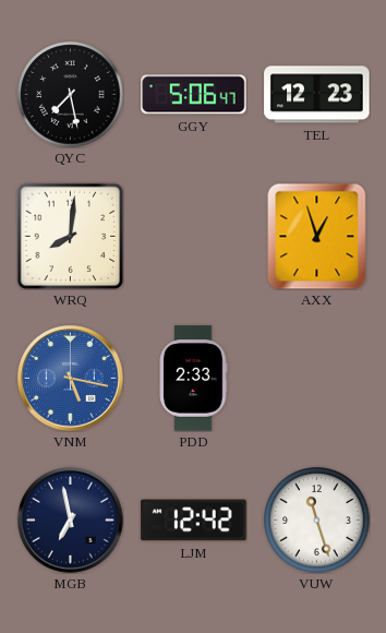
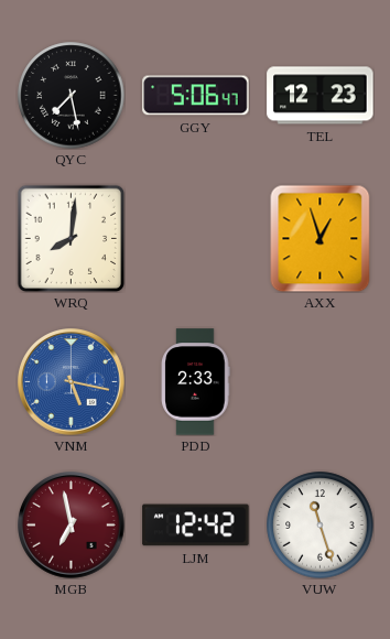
MGB dial: navy -> burgundy
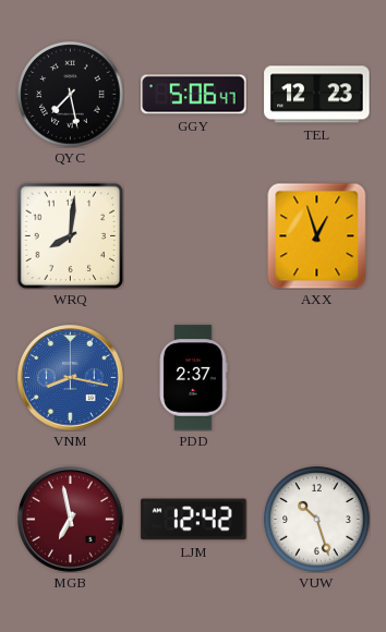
VNM: 5:17 -> 8:17
PDD: 2:33 -> 2:37
VUW: 11:27 -> 10:27
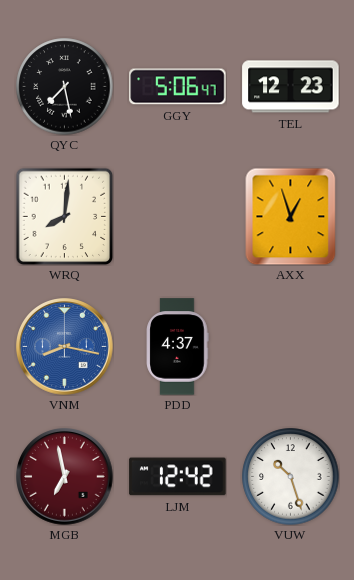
PDD: 2:37 -> 4:37
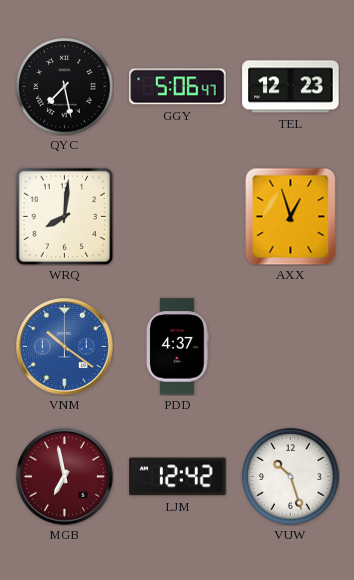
VNM: 8:17 -> 10:21
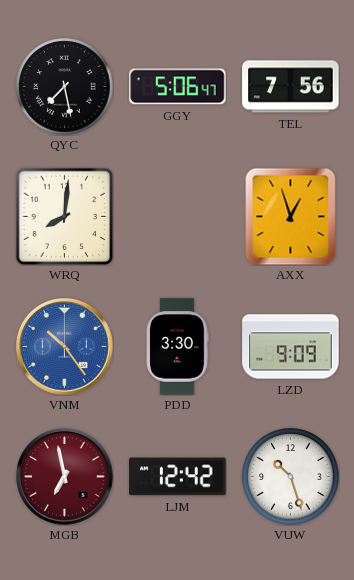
TEL: 12:23 -> 7:56
VNM: 10:21 -> 10:24
PDD: 4:37 -> 3:30
LZD: none -> 9:09
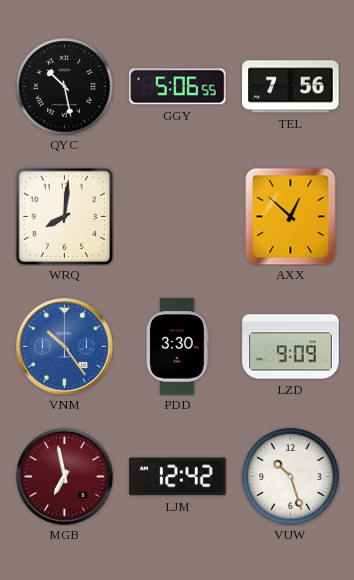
QYC: 7:28 -> 10:28
GGY: 5:06:47 -> 5:06:55
AXX: 12:57 -> 12:52
